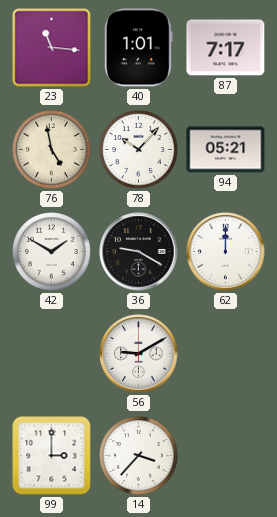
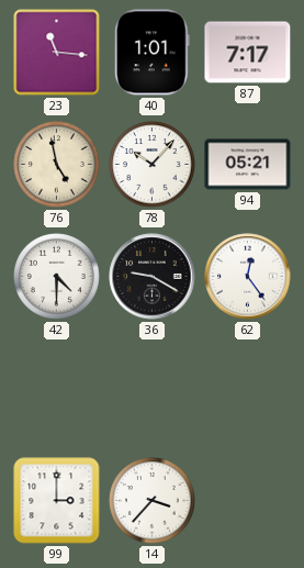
42: 1:50 -> 4:30
62: 12:00 -> 12:24
56: 9:10 -> none
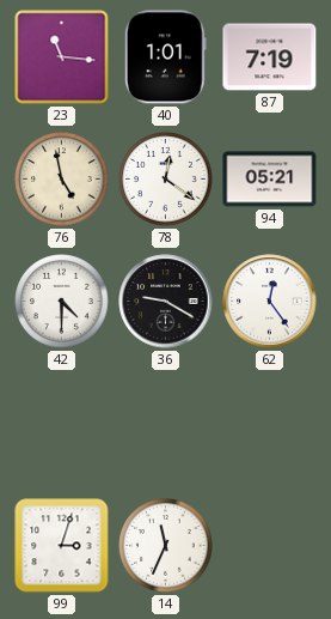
87: 7:17 -> 7:19
78: 10:07 -> 12:21
99: 3:00 -> 3:03
14: 3:37 -> 11:34
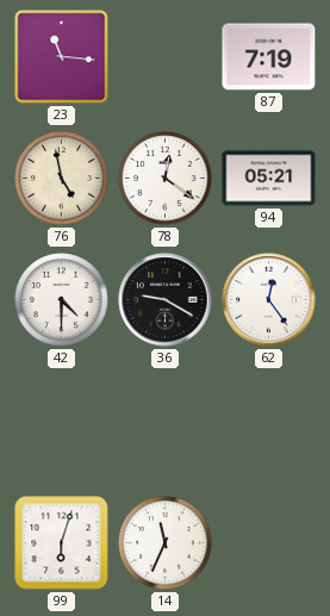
40: 1:01 -> none
99: 3:03 -> 6:03
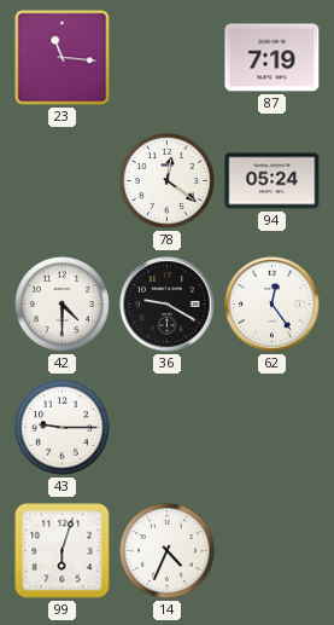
76: 4:58 -> none
94: 05:21 -> 05:24
43: none -> 9:15
14: 11:34 -> 4:34
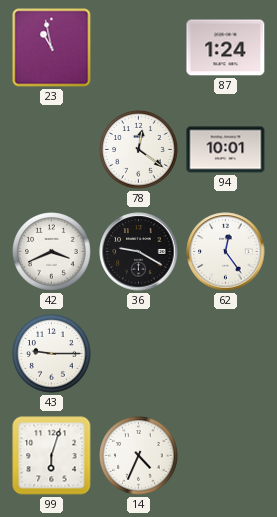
23: 11:16 -> 10:58
87: 7:19 -> 1:24
94: 05:24 -> 10:01
42: 4:30 -> 3:41
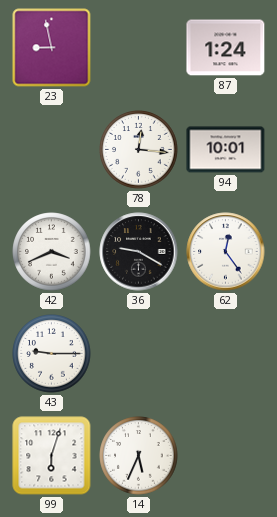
23: 10:58 -> 8:58
78: 12:21 -> 12:16
14: 4:34 -> 5:34
